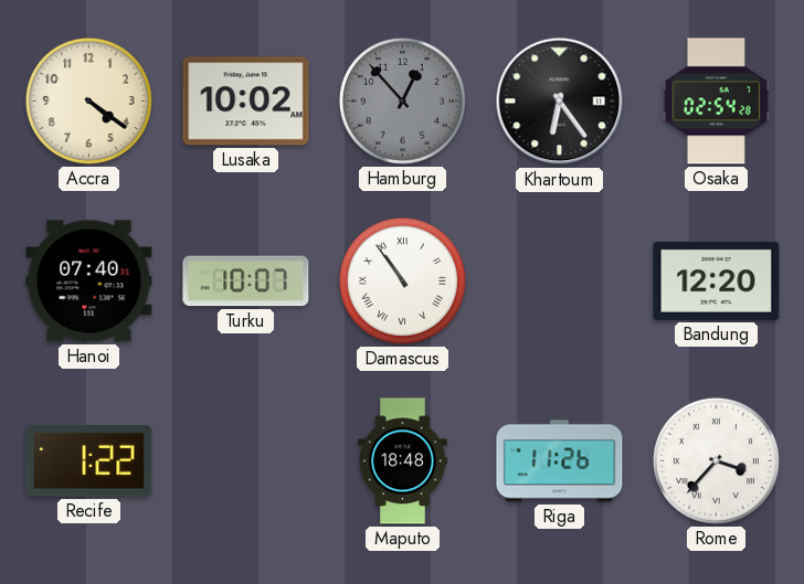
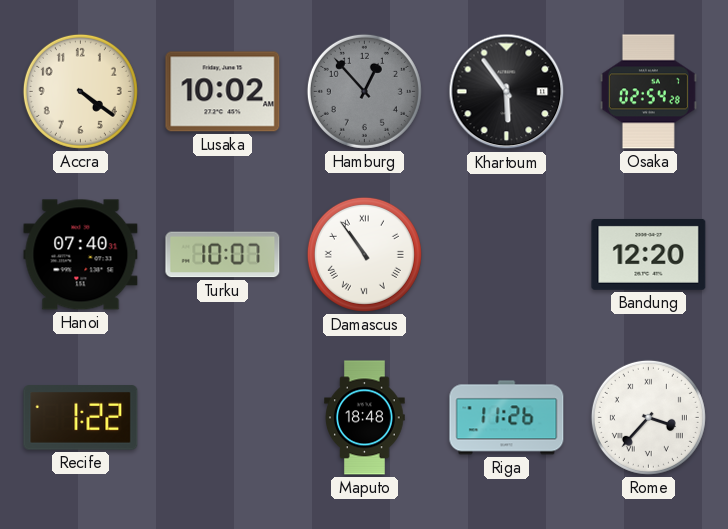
Khartoum: 6:24 -> 5:54
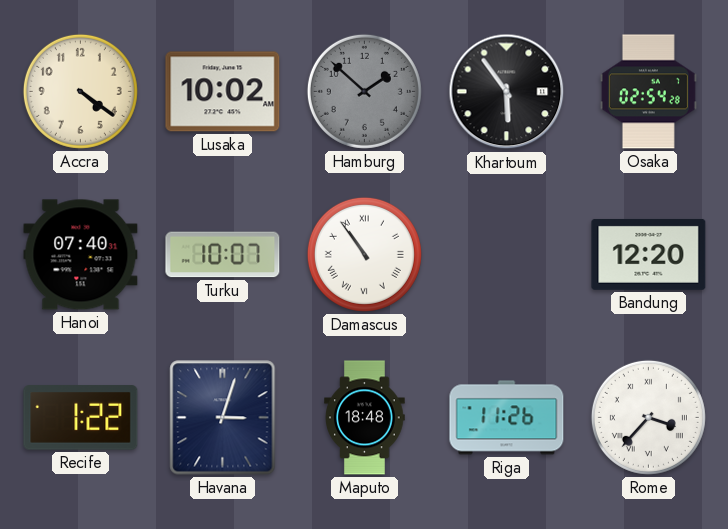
Hamburg: 12:53 -> 1:52
Havana: none -> 3:03
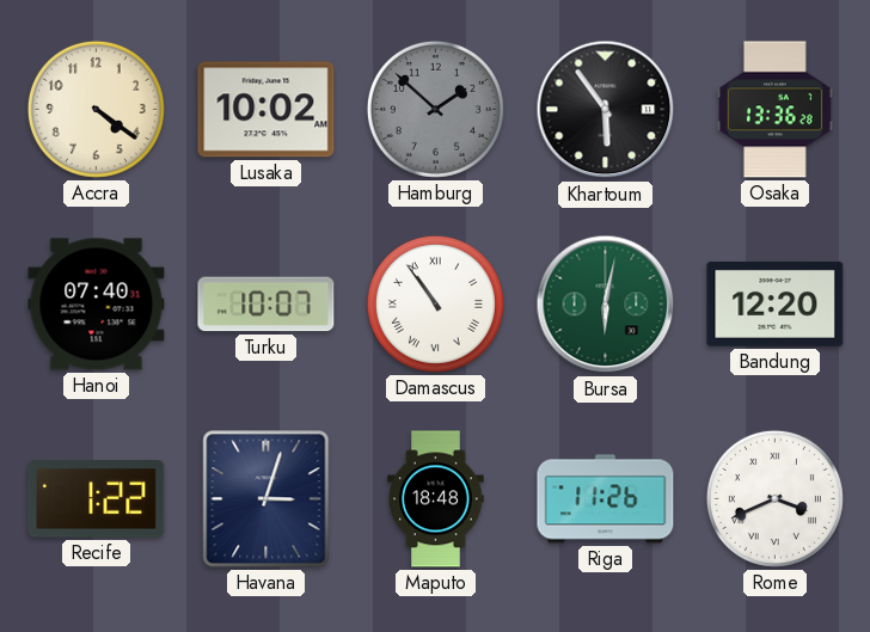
Osaka: 02:54 -> 13:36
Bursa: none -> 6:02
Rome: 3:37 -> 3:41
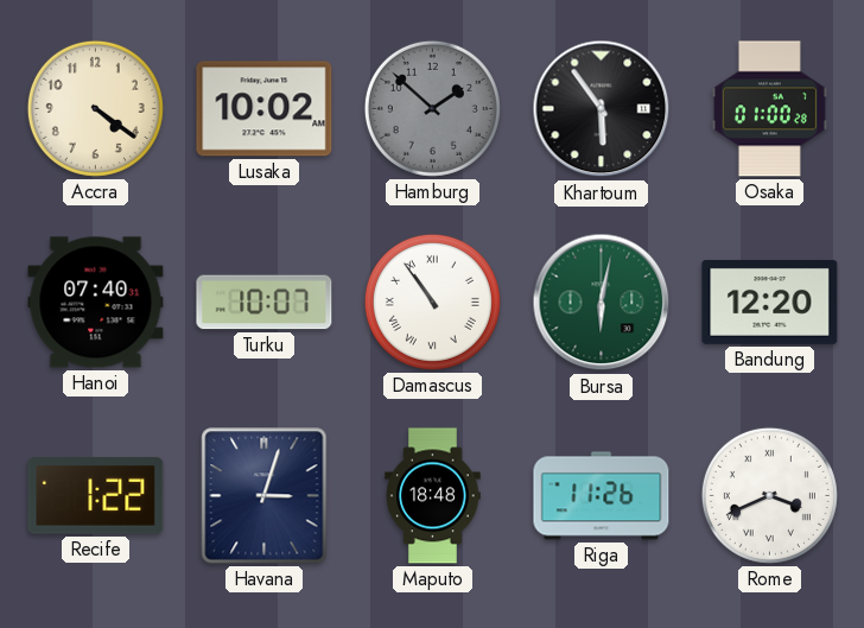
Osaka: 13:36 -> 01:00
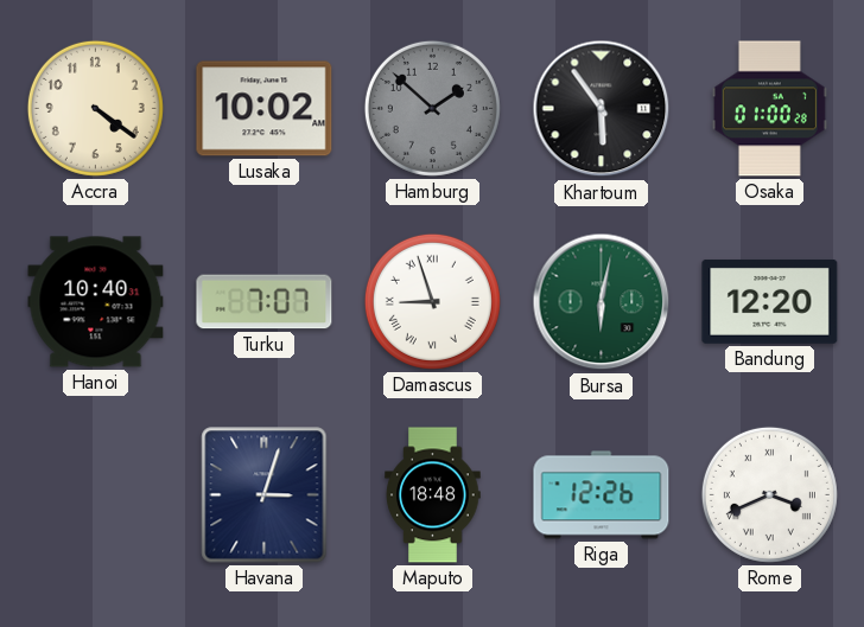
Hanoi: 07:40 -> 10:40
Turku: 10:07 -> 7:07
Damascus: 10:54 -> 8:57
Recife: 1:22 -> none
Riga: 11:26 -> 12:26
